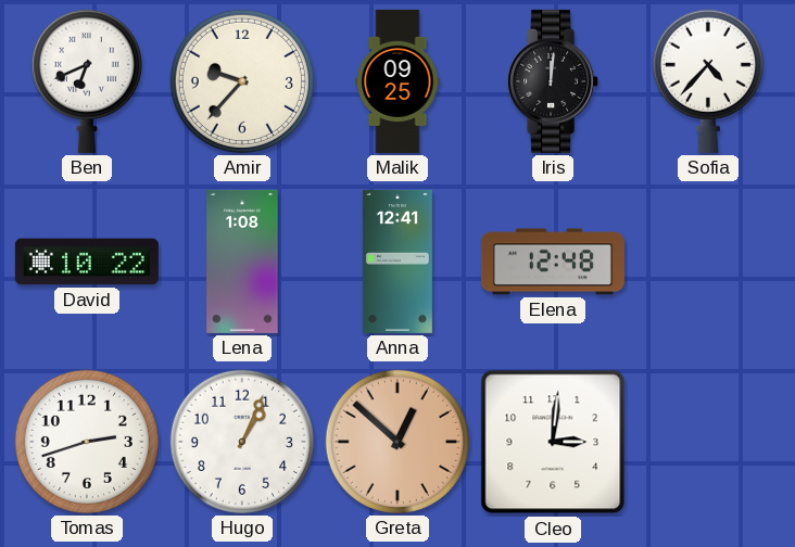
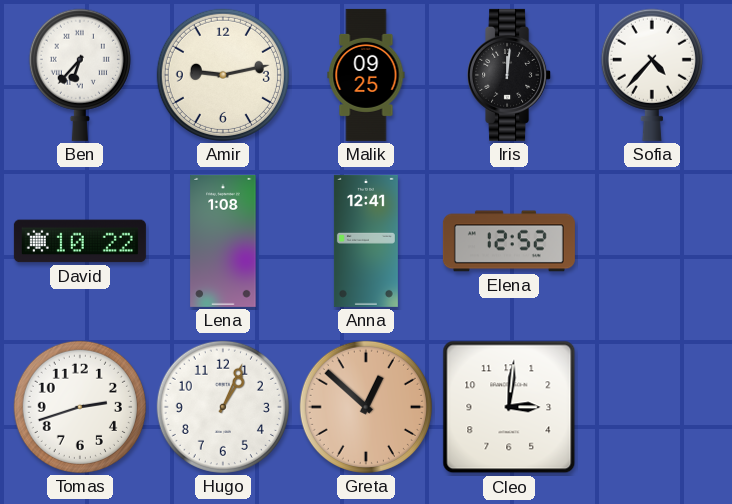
Ben: 6:41 -> 6:37
Amir: 9:37 -> 9:13
Elena: 12:48 -> 12:52
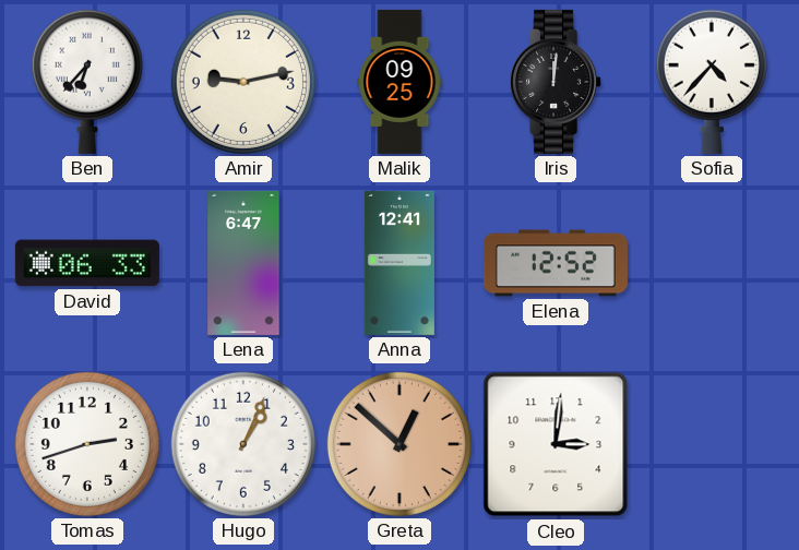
David: 10:22 -> 06:33
Lena: 1:08 -> 6:47
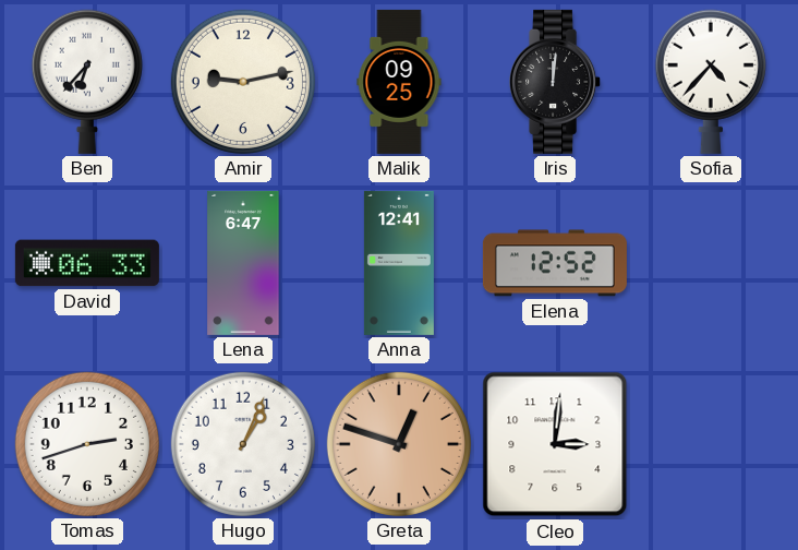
Greta: 12:52 -> 12:48
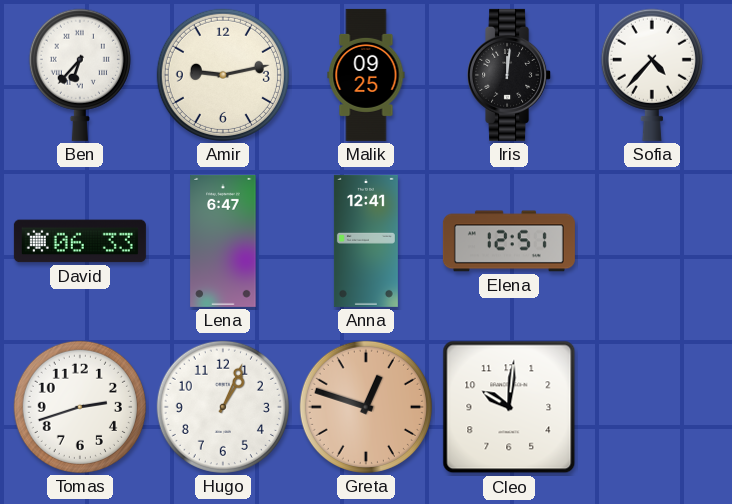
Elena: 12:52 -> 12:51
Cleo: 3:01 -> 10:01
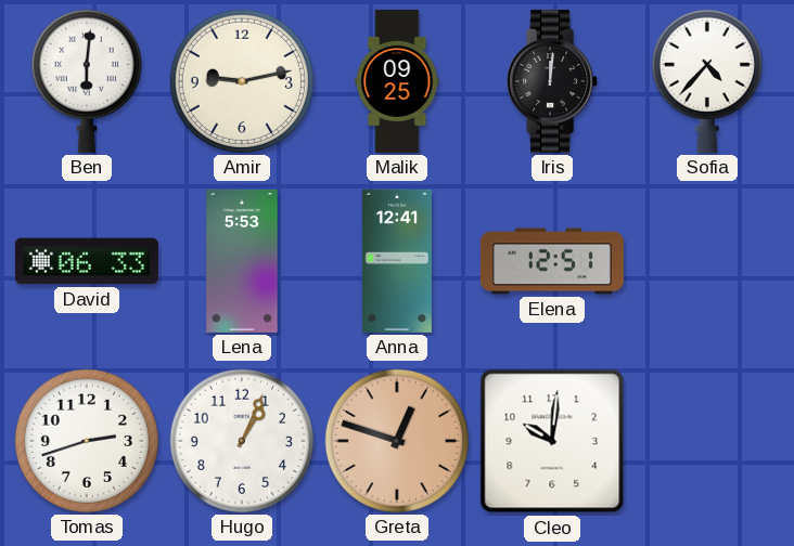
Ben: 6:37 -> 6:01
Lena: 6:47 -> 5:53
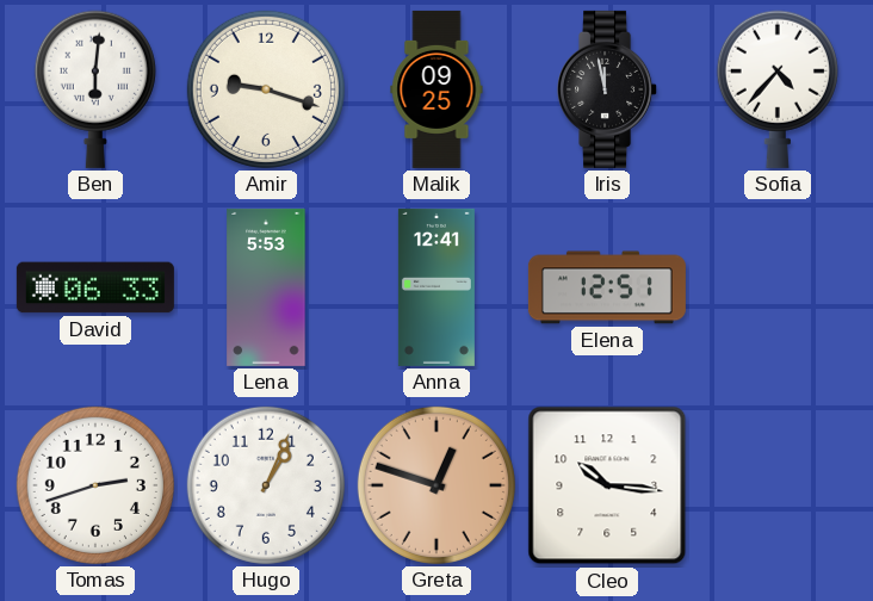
Amir: 9:13 -> 9:18
Iris: 12:01 -> 11:58
Cleo: 10:01 -> 10:16
